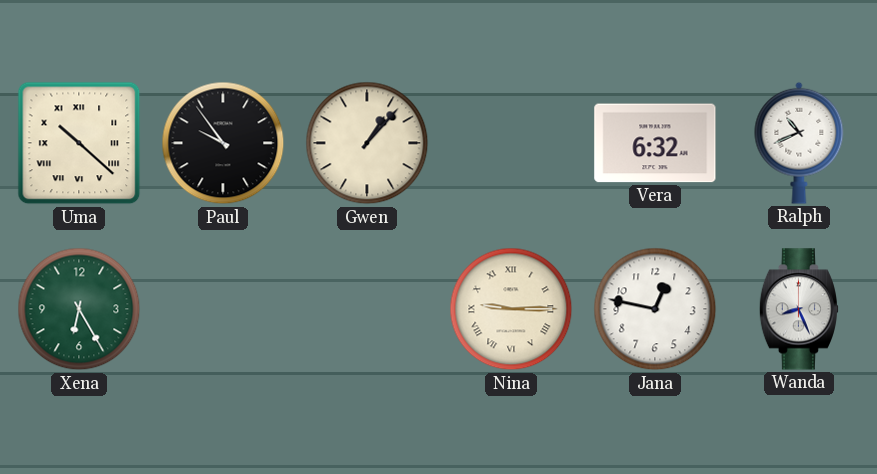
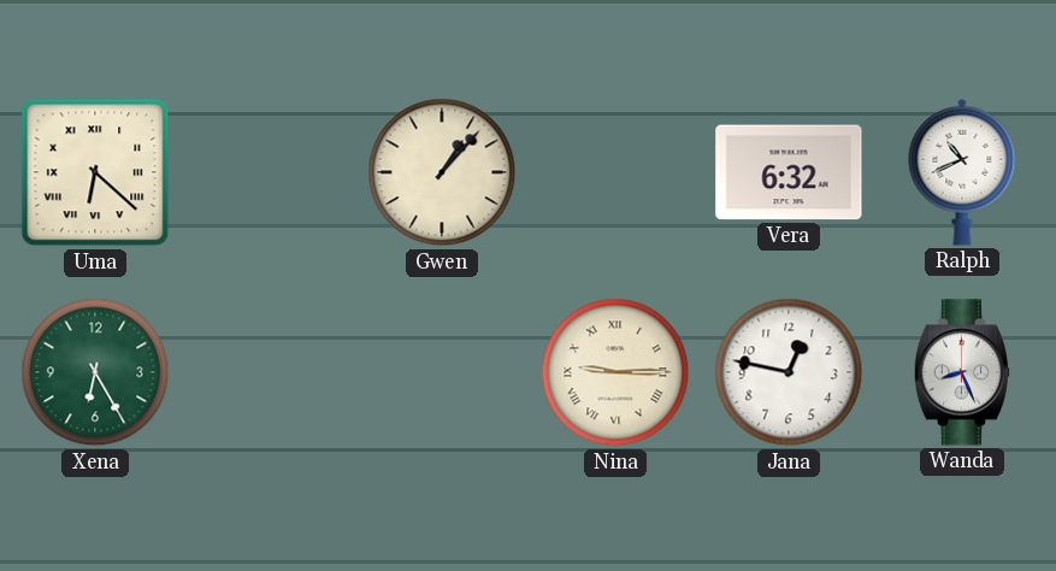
Uma: 10:22 -> 6:22
Paul: 9:54 -> none
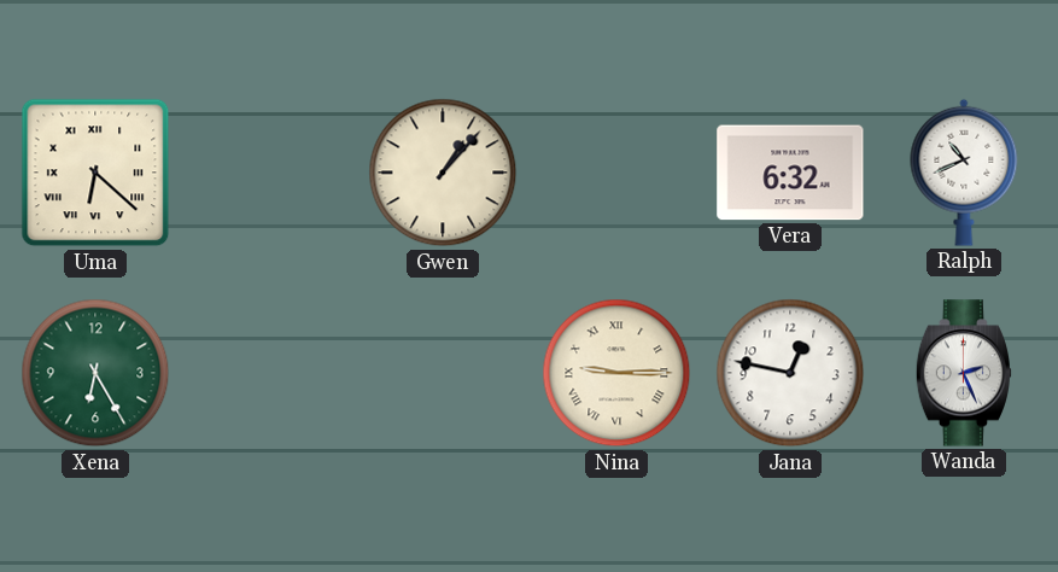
Wanda: 8:26 -> 2:26
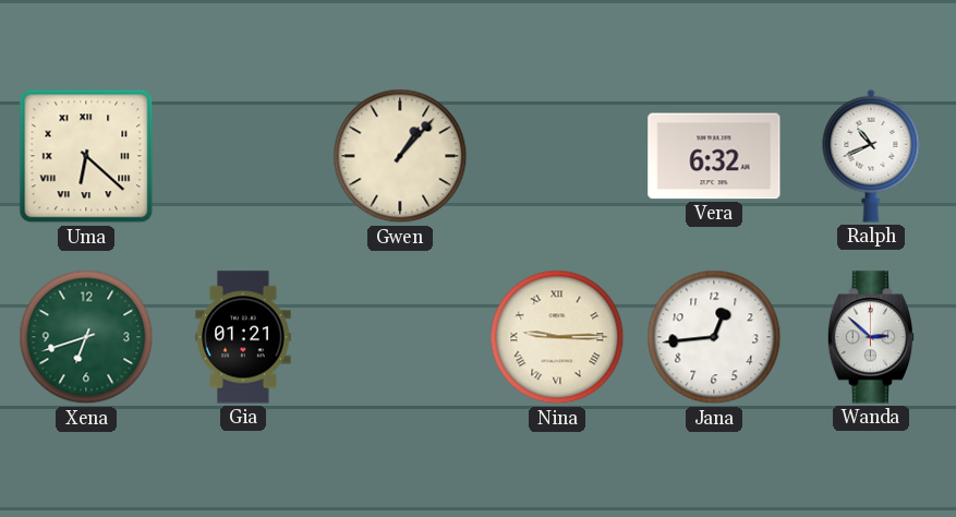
Xena: 6:25 -> 6:42
Gia: none -> 01:21
Jana: 12:47 -> 12:44
Wanda: 2:26 -> 2:52
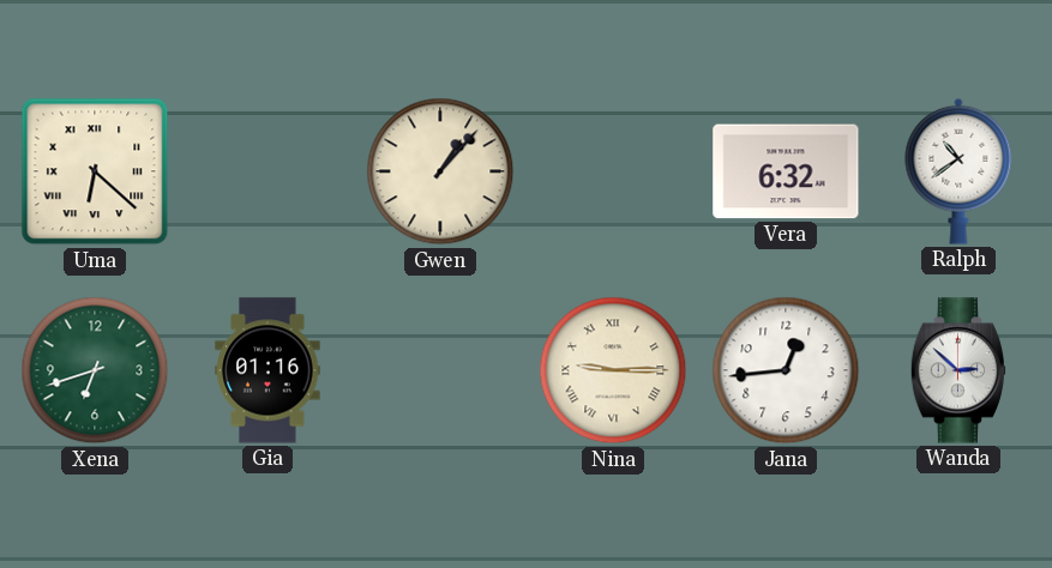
Ralph: 10:41 -> 10:39
Gia: 01:21 -> 01:16
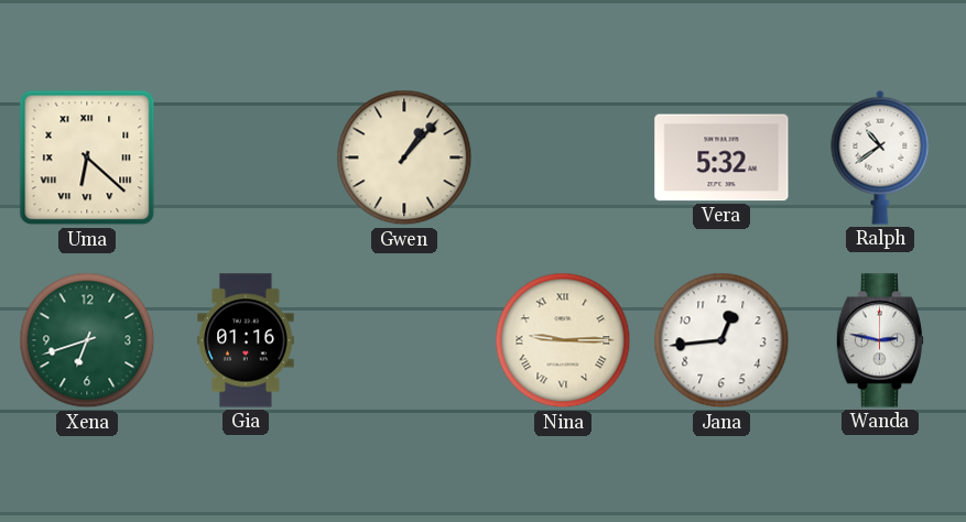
Vera: 6:32 -> 5:32
Wanda: 2:52 -> 2:47
